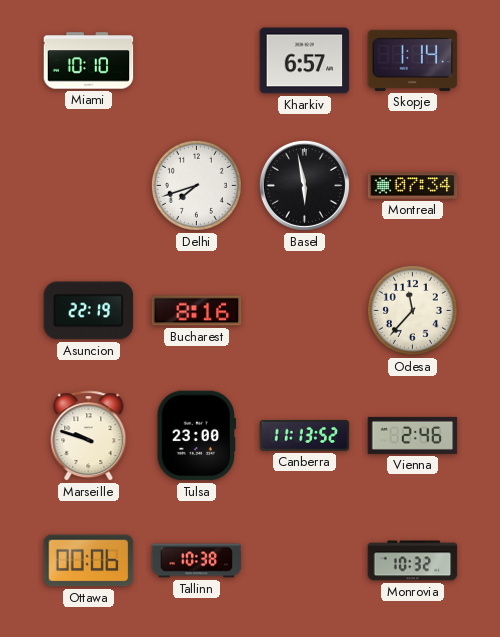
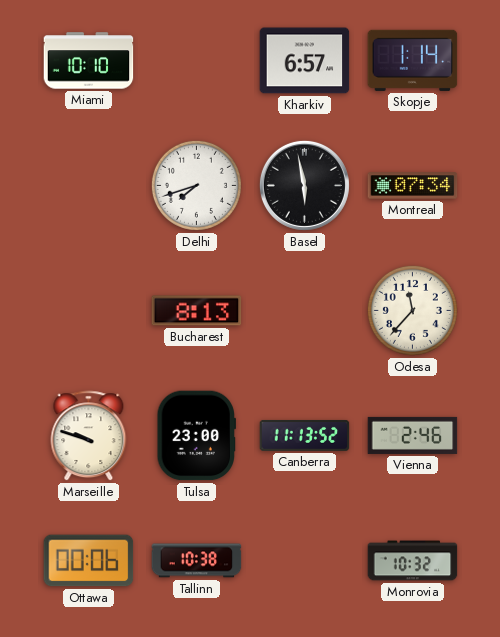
Asuncion: 22:19 -> none
Bucharest: 8:16 -> 8:13
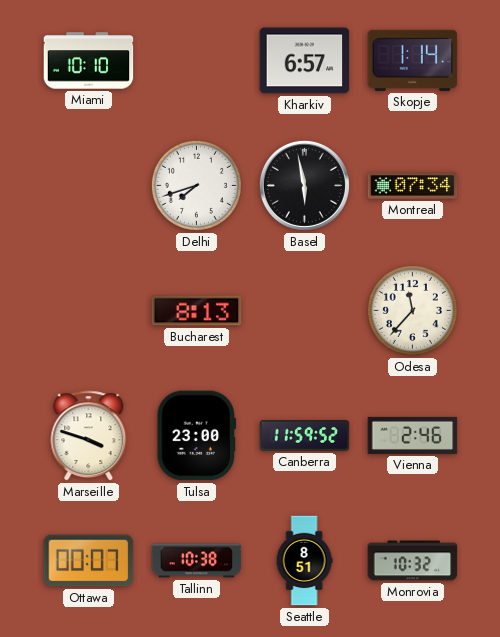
Marseille: 9:48 -> 3:48
Canberra: 11:13 -> 11:59
Ottawa: 00:06 -> 00:07
Seattle: none -> 8:51
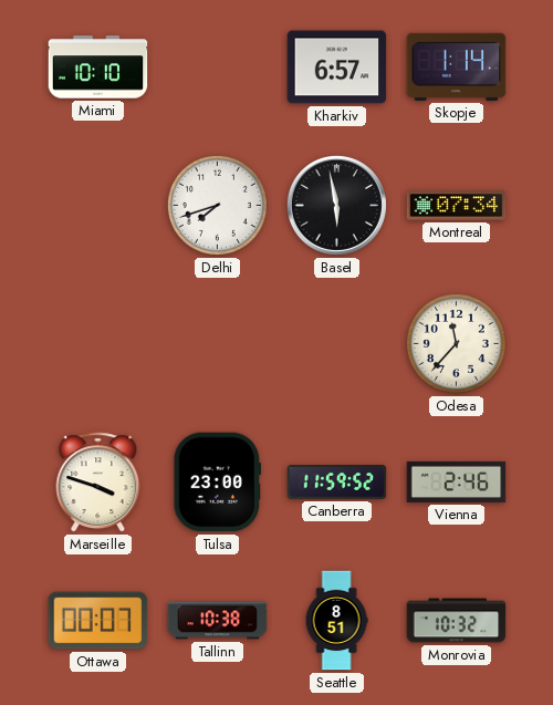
Bucharest: 8:13 -> none
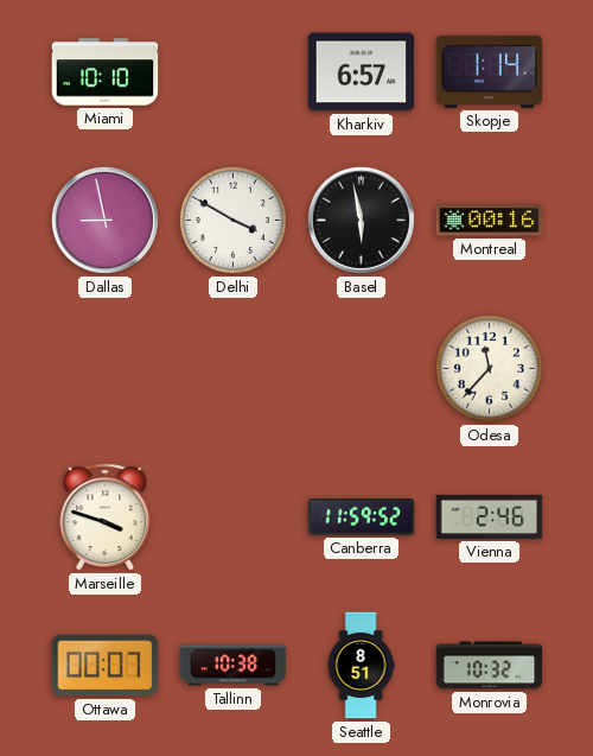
Dallas: none -> 8:58
Delhi: 7:42 -> 3:50
Montreal: 07:34 -> 00:16
Tulsa: 23:00 -> none
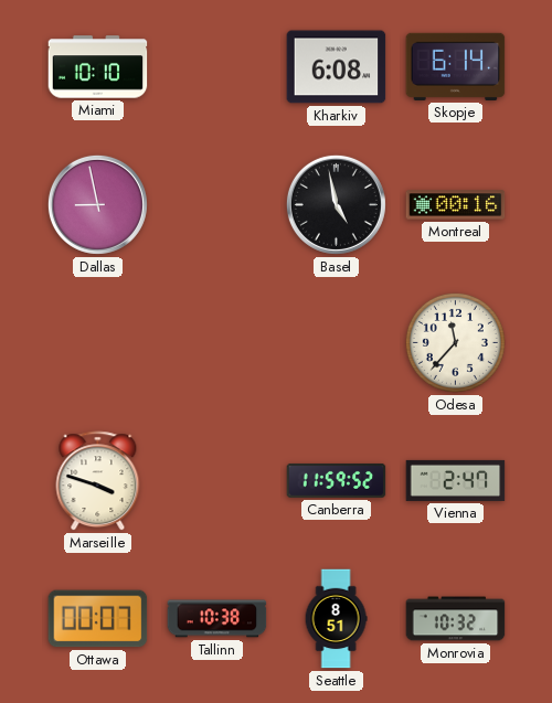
Kharkiv: 6:57 -> 6:08
Skopje: 1:14 -> 6:14
Delhi: 3:50 -> none
Basel: 5:58 -> 4:58
Vienna: 2:46 -> 2:47
